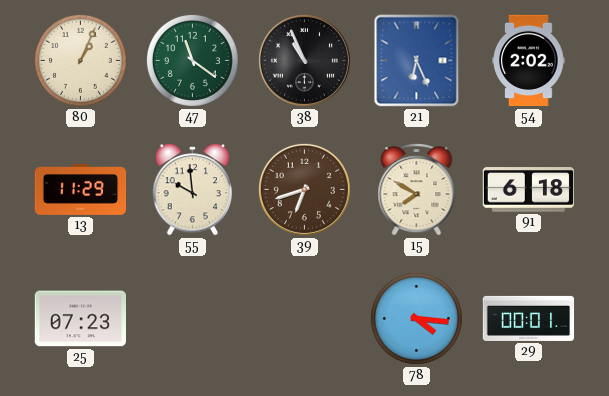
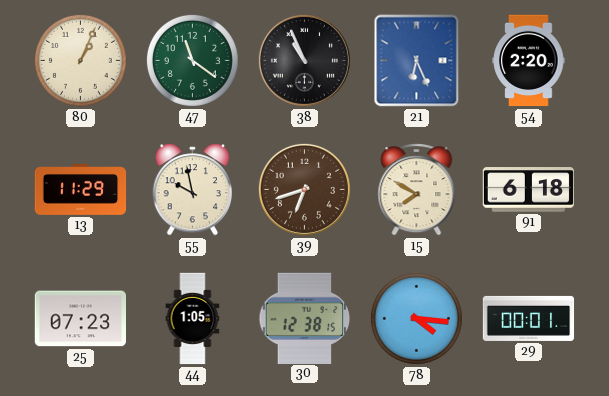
54: 2:02 -> 2:20
55: 9:59 -> 9:58
44: none -> 1:05
30: none -> 12:38
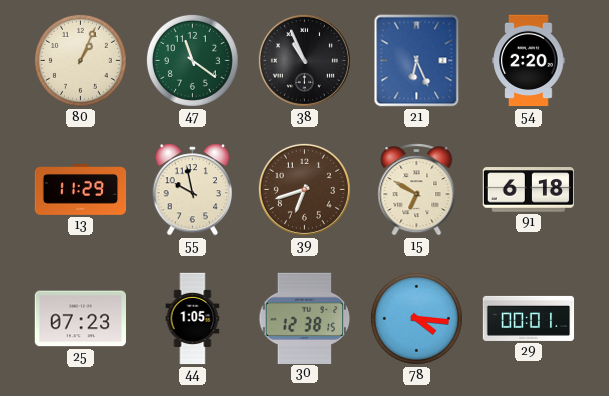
15: 7:50 -> 6:50
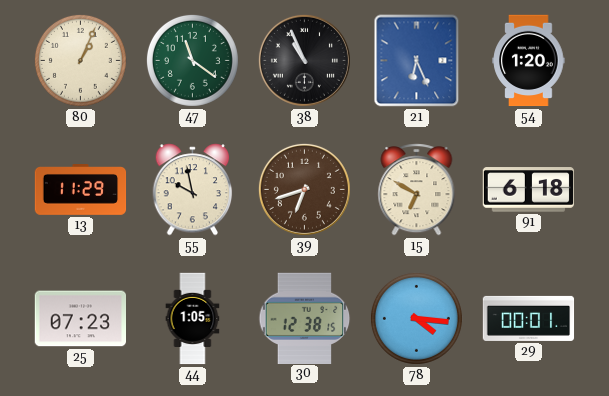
54: 2:20 -> 1:20
